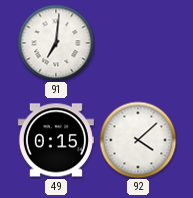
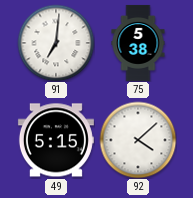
75: none -> 5:38
49: 0:15 -> 5:15
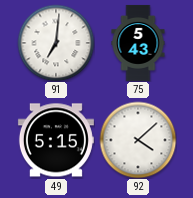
75: 5:38 -> 5:43
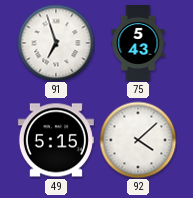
91: 7:01 -> 6:57
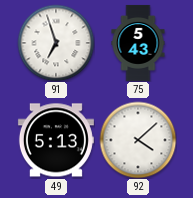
49: 5:15 -> 5:13
